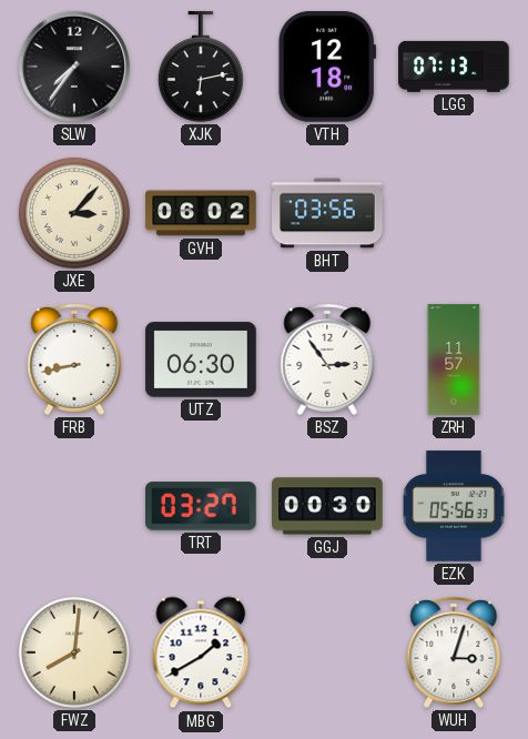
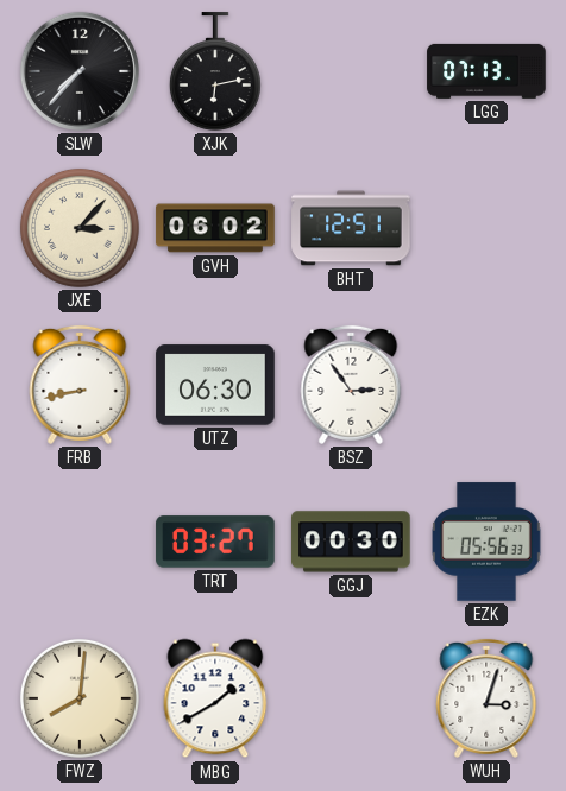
SLW: 7:36 -> 7:37
VTH: 12:18 -> none
BHT: 03:56 -> 12:51
ZRH: 11:57 -> none
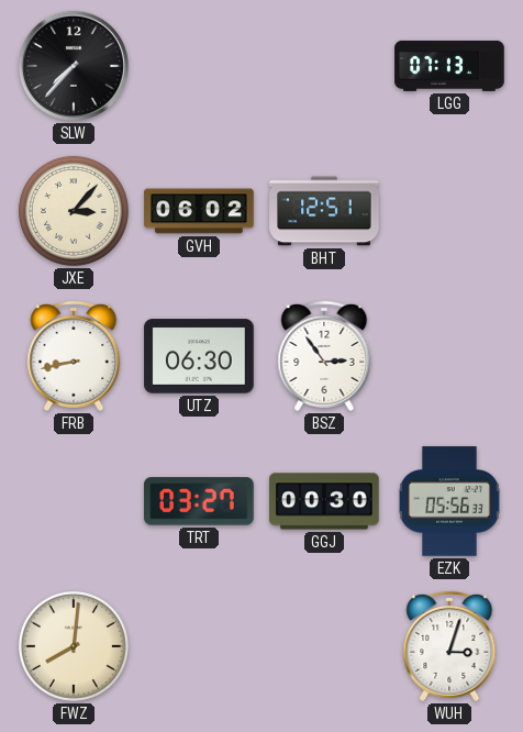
XJK: 6:13 -> none
MBG: 1:40 -> none
